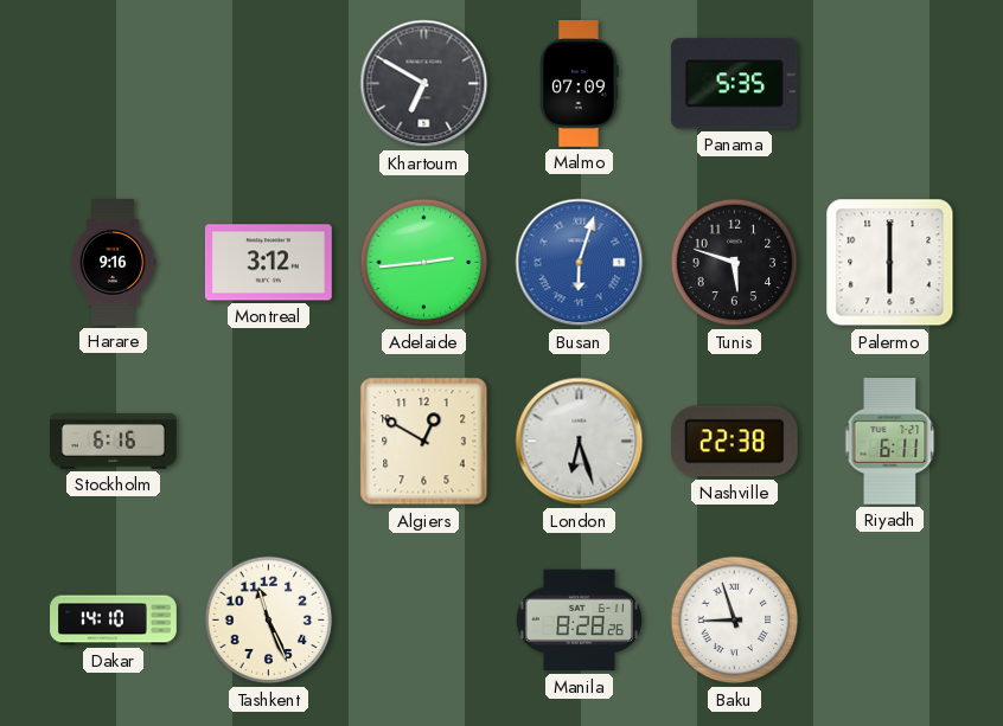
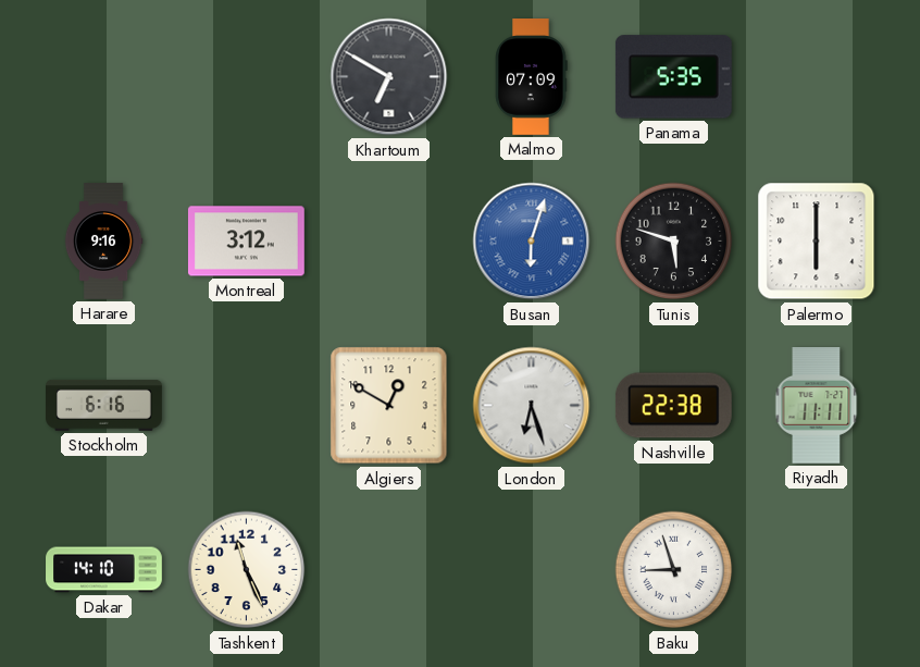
Adelaide: 2:44 -> none
Riyadh: 6:11 -> 11:11
Manila: 8:28 -> none
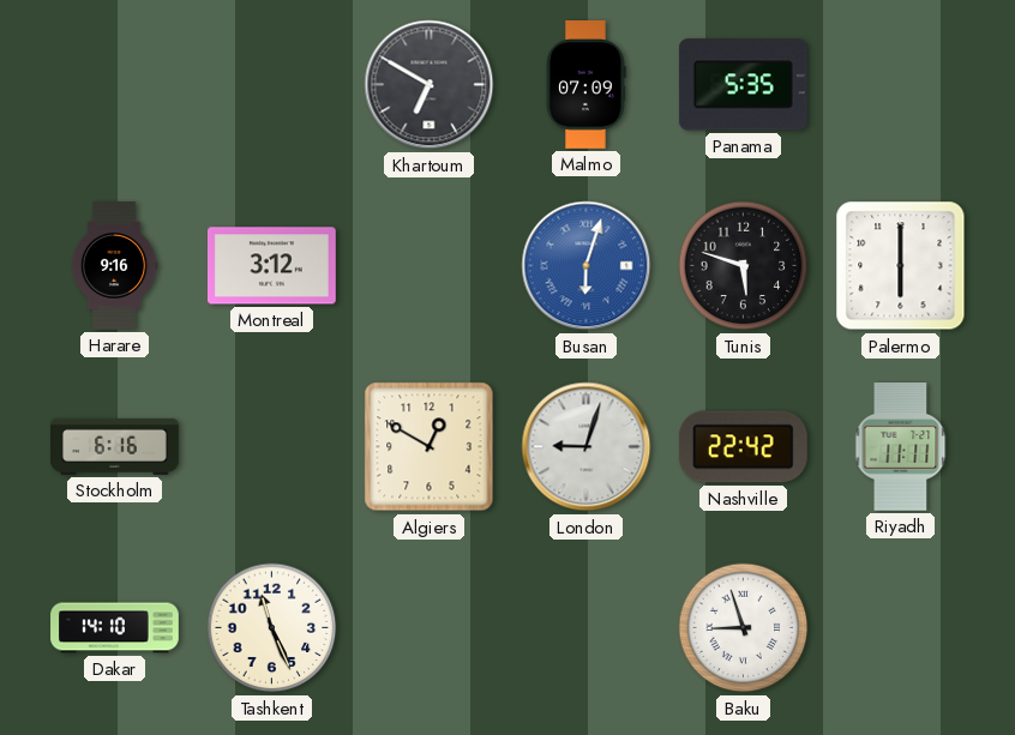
London: 6:27 -> 9:03
Nashville: 22:38 -> 22:42
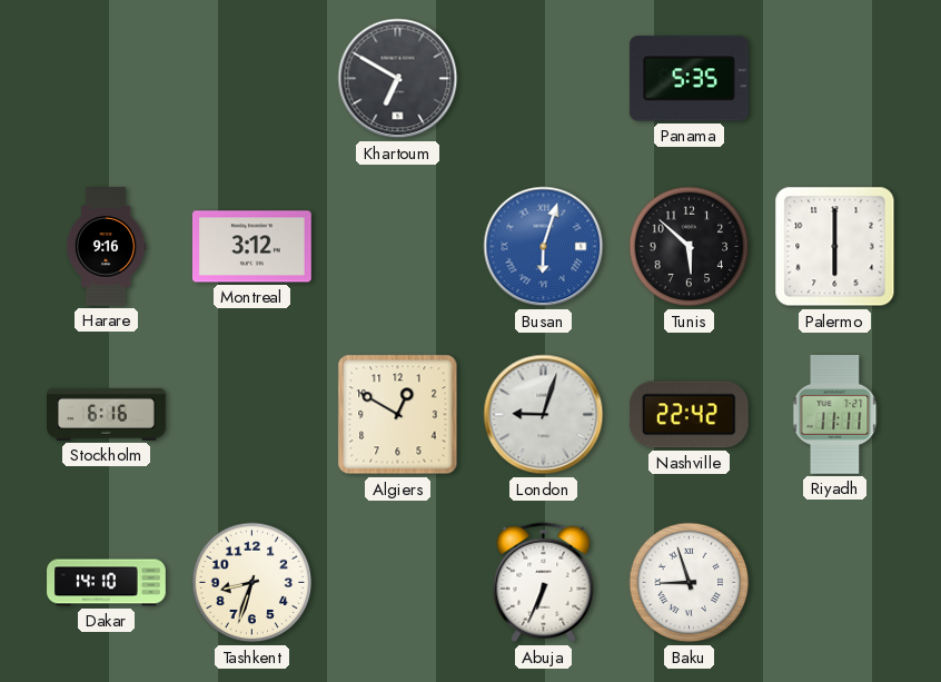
Malmo: 07:09 -> none
Tunis: 5:48 -> 5:52
Tashkent: 11:26 -> 8:33
Abuja: none -> 6:34
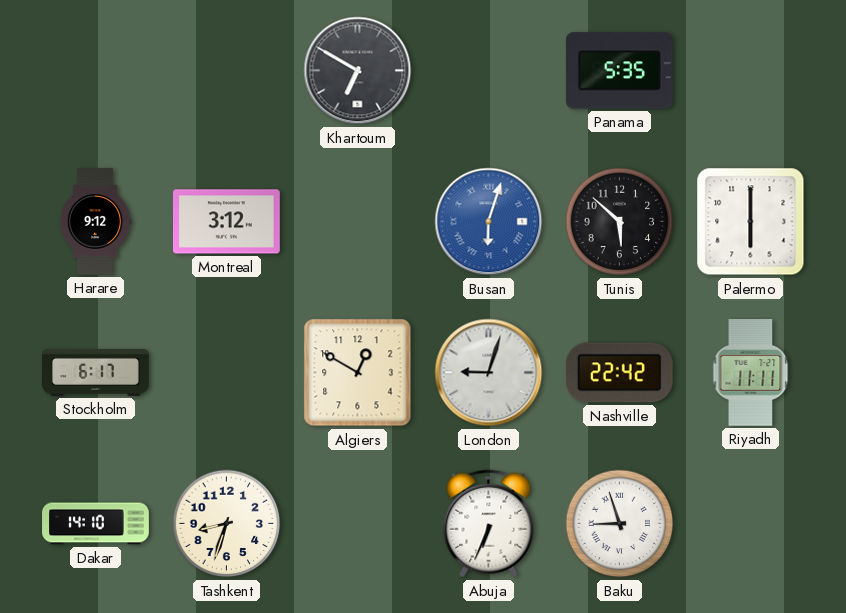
Harare: 9:16 -> 9:12
Stockholm: 6:16 -> 6:17
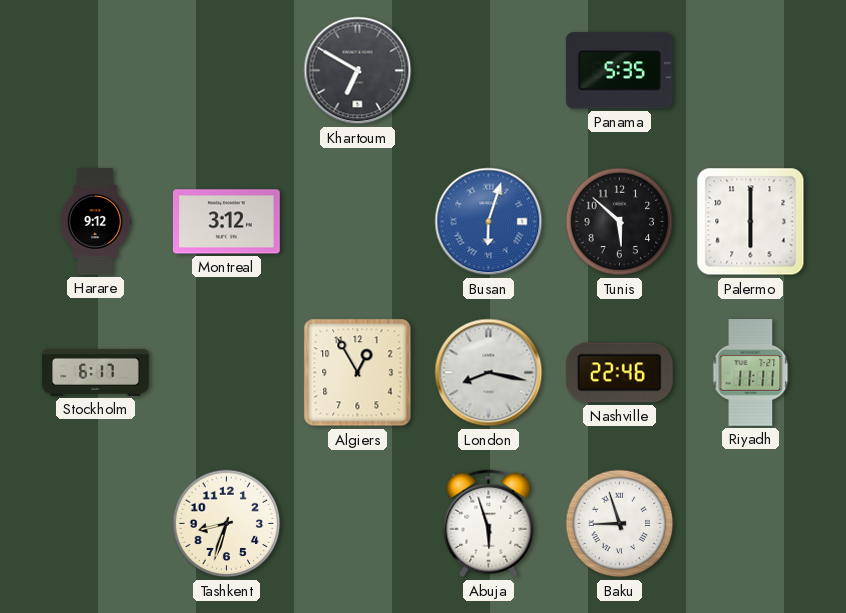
Algiers: 12:50 -> 12:55
London: 9:03 -> 8:17
Nashville: 22:42 -> 22:46
Dakar: 14:10 -> none
Abuja: 6:34 -> 5:57
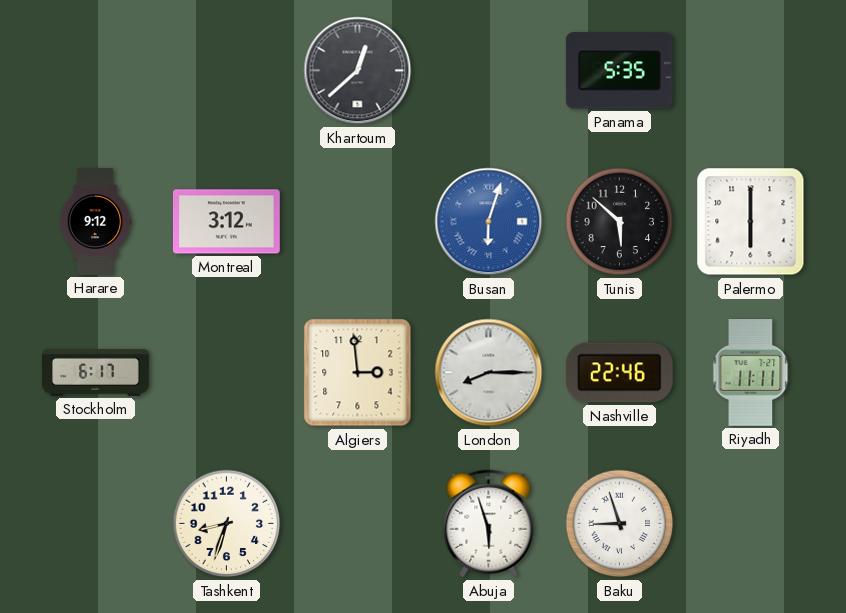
Khartoum: 6:50 -> 12:38
Algiers: 12:55 -> 2:59
London: 8:17 -> 8:15
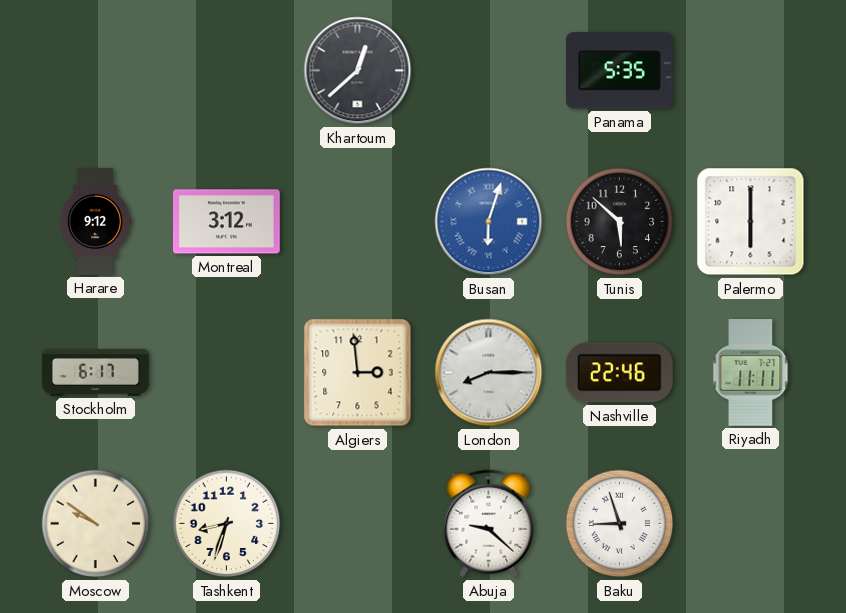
Moscow: none -> 9:51
Abuja: 5:57 -> 9:22
